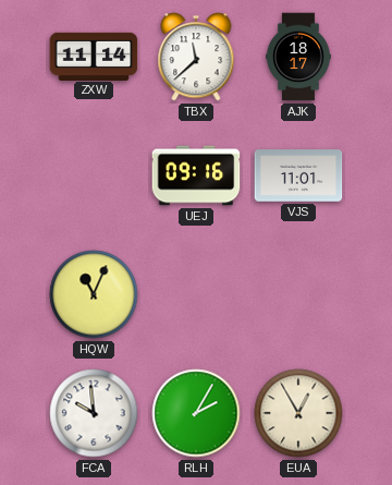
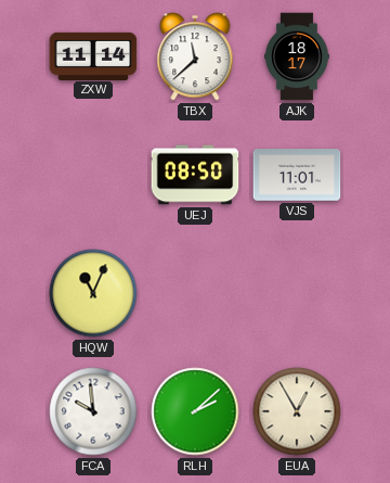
UEJ: 09:16 -> 08:50
RLH: 2:05 -> 2:08
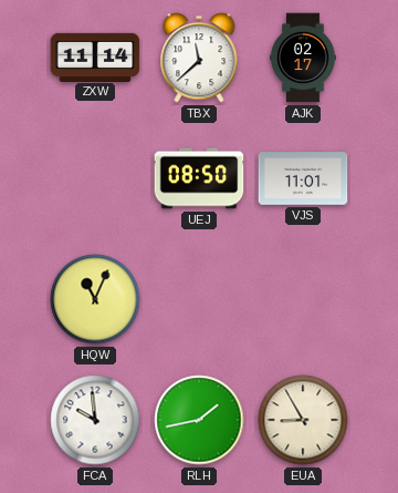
AJK: 18:17 -> 02:17
RLH: 2:08 -> 1:43
EUA: 12:55 -> 8:55
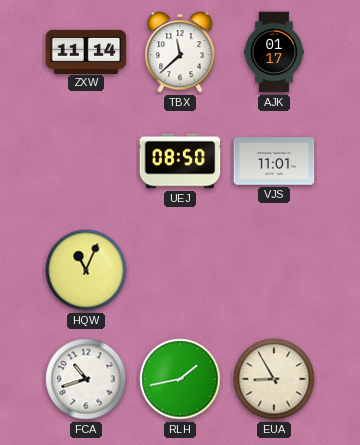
AJK: 02:17 -> 01:17
FCA: 9:59 -> 10:42
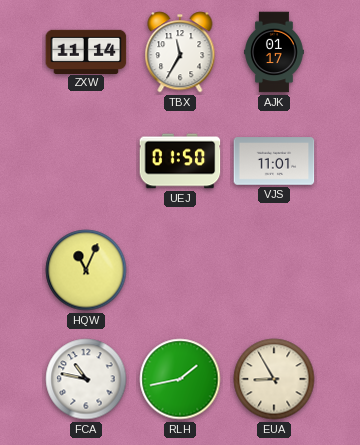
TBX: 11:38 -> 11:35
UEJ: 08:50 -> 01:50
FCA: 10:42 -> 10:47
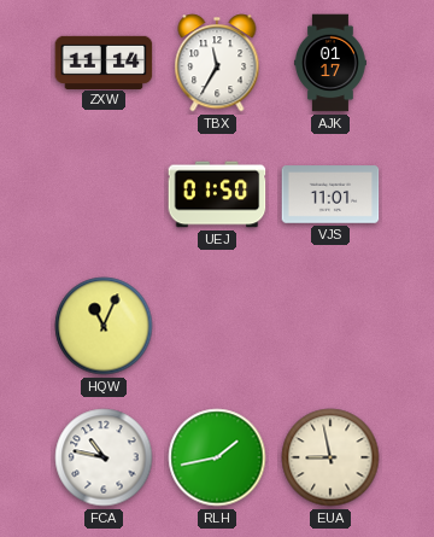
EUA: 8:55 -> 8:58
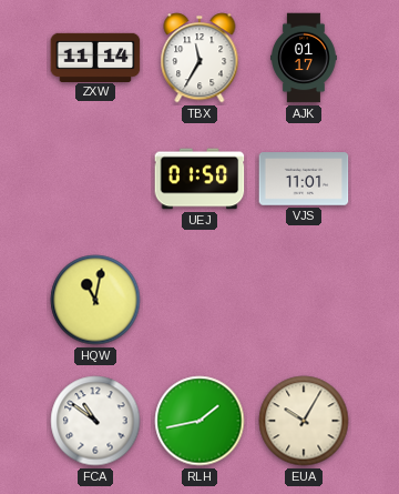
HQW: 11:04 -> 11:02
FCA: 10:47 -> 10:51
EUA: 8:58 -> 10:05
